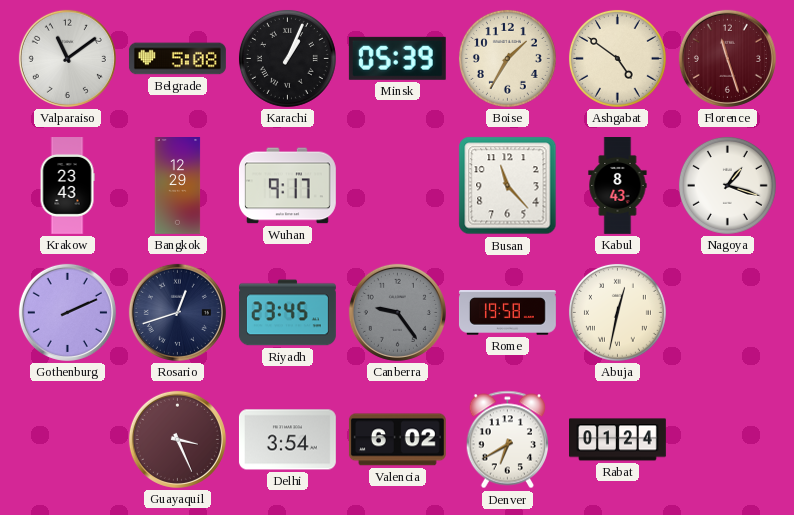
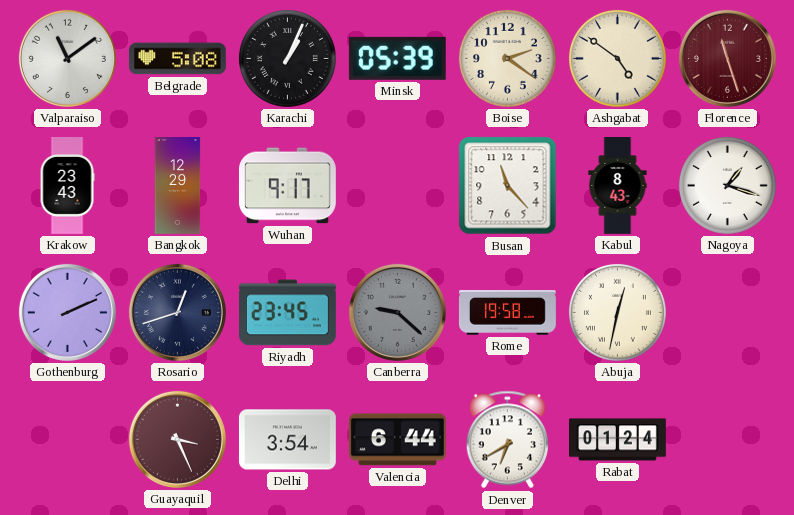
Boise: 1:35 -> 2:21
Canberra: 9:24 -> 9:22
Valencia: 6:02 -> 6:44
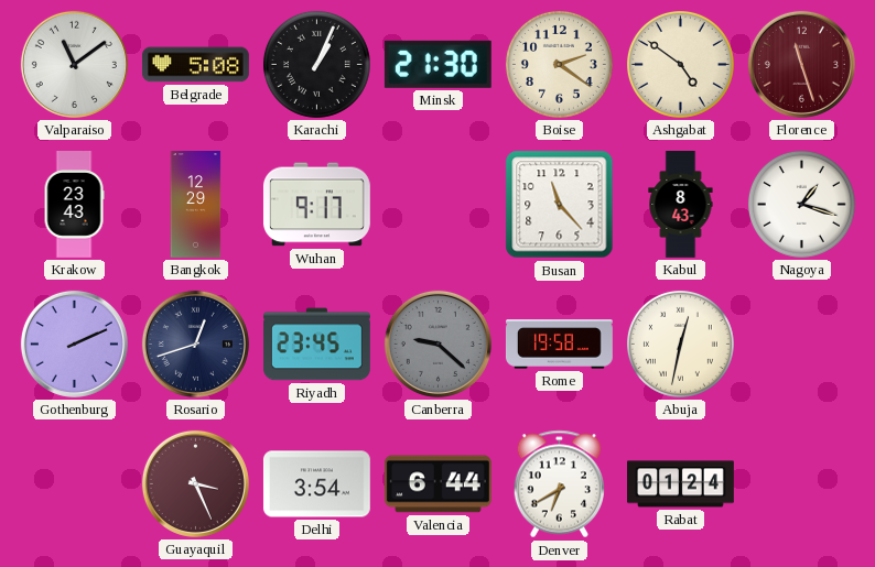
Minsk: 05:39 -> 21:30
